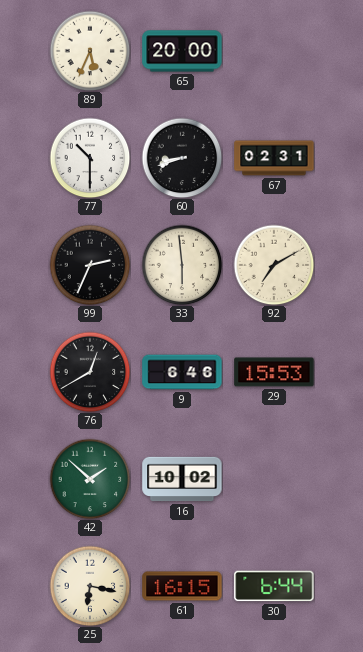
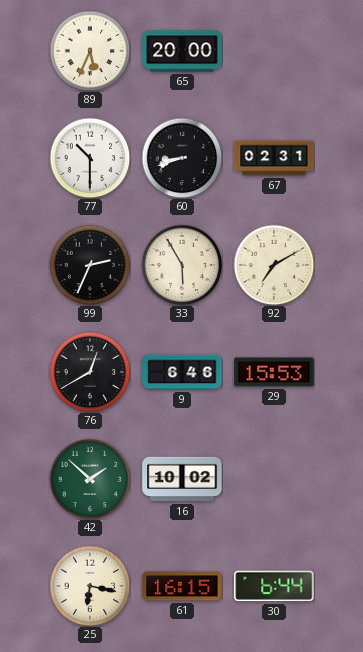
33: 5:59 -> 5:55
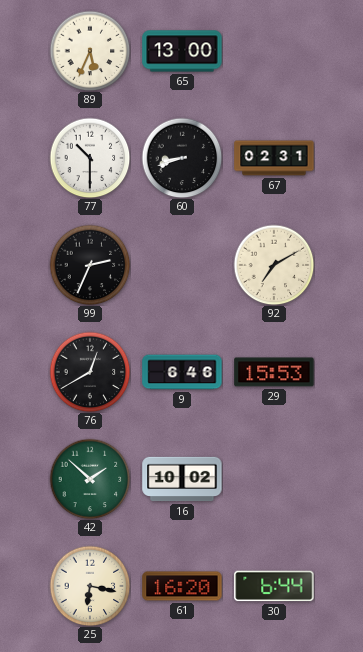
65: 20:00 -> 13:00
33: 5:55 -> none
61: 16:15 -> 16:20
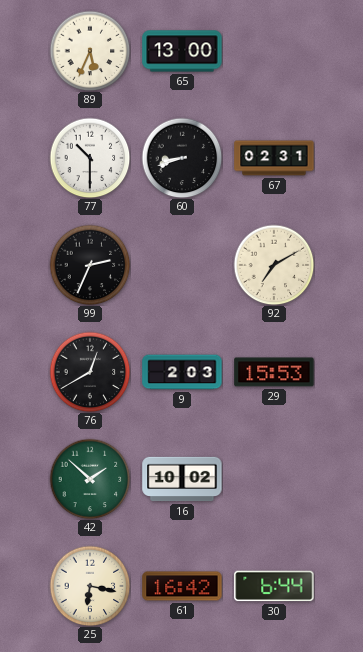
9: 6:46 -> 2:03
61: 16:20 -> 16:42
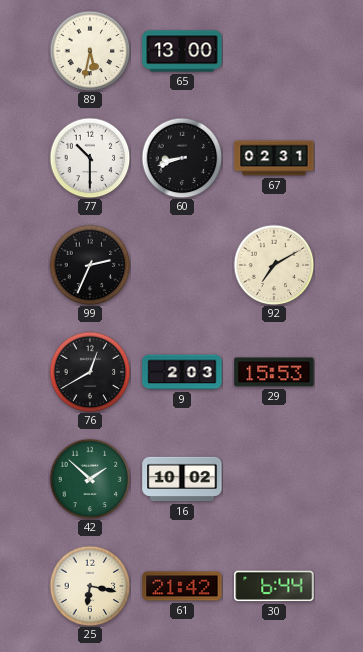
89: 5:34 -> 5:32
61: 16:42 -> 21:42
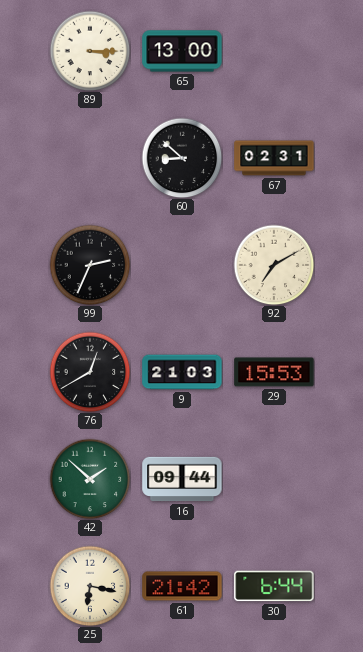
89: 5:32 -> 3:15
77: 10:30 -> none
60: 8:42 -> 8:52
9: 2:03 -> 21:03
16: 10:02 -> 09:44
